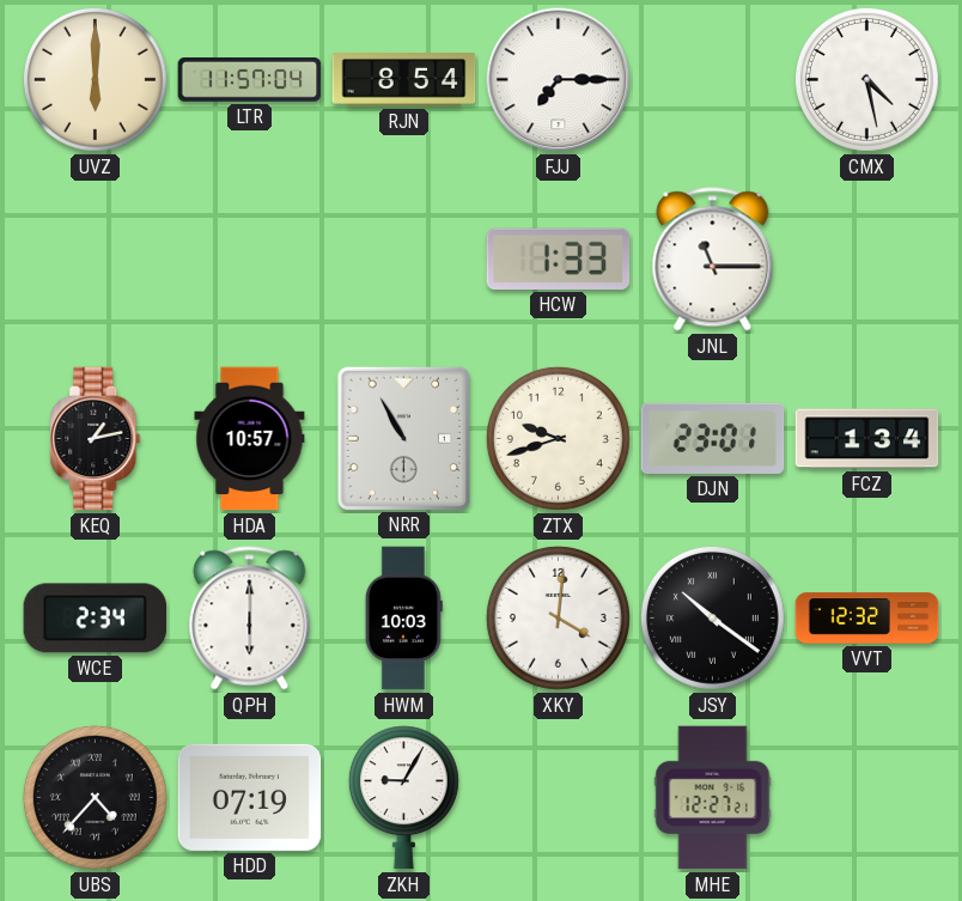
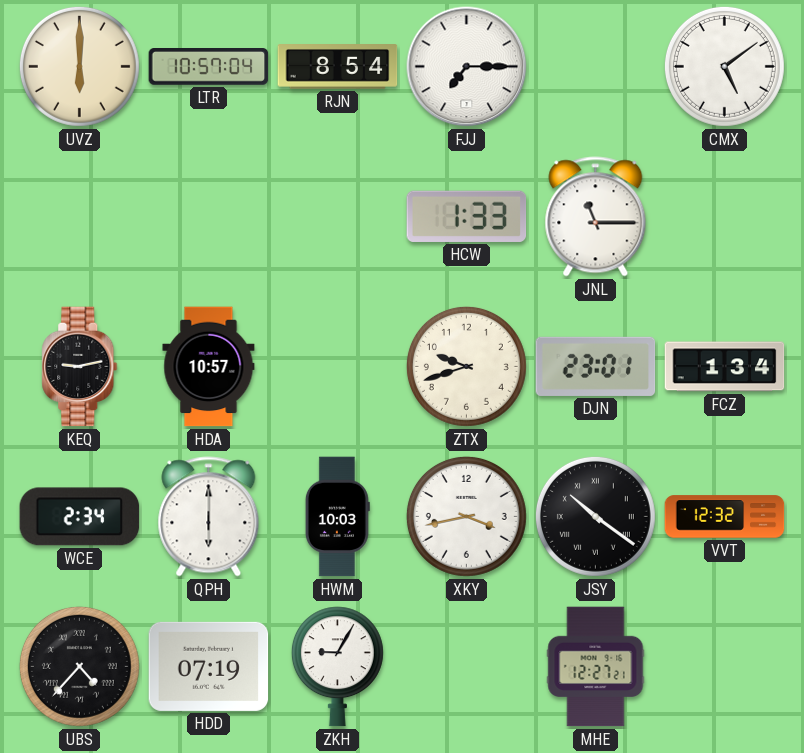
LTR: 11:57 -> 10:57
CMX: 4:28 -> 5:09
KEQ: 1:13 -> 9:13
NRR: 10:55 -> none
XKY: 4:01 -> 3:43
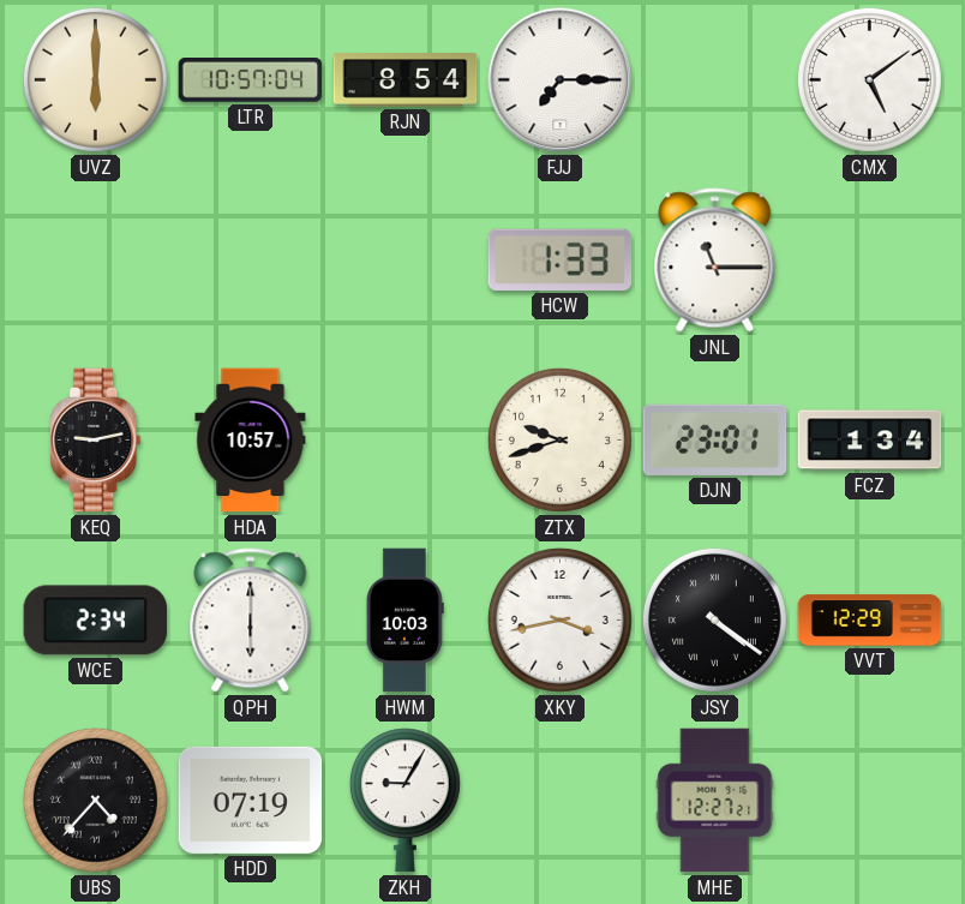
JSY: 10:21 -> 4:21
VVT: 12:32 -> 12:29
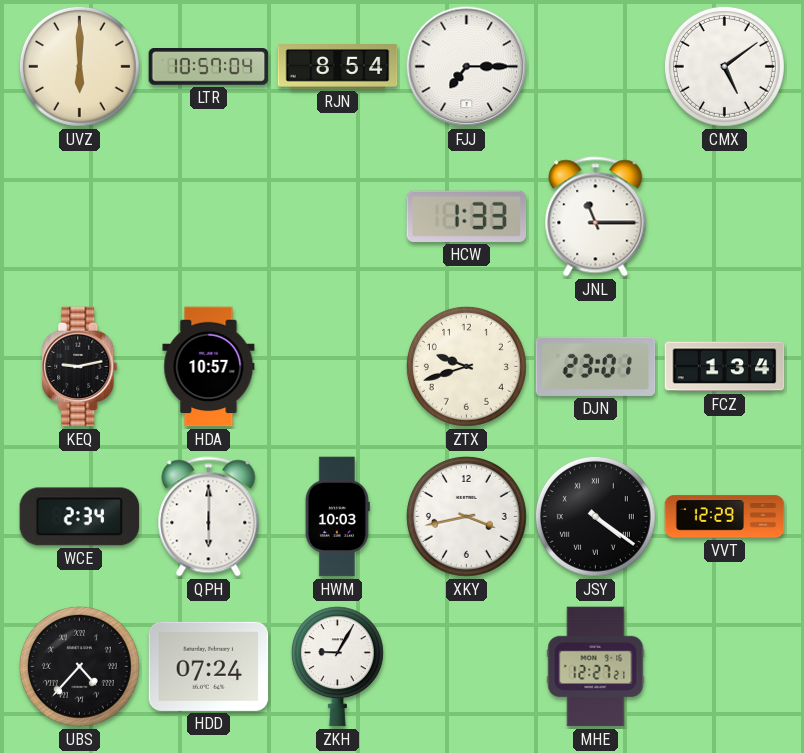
HDD: 07:19 -> 07:24
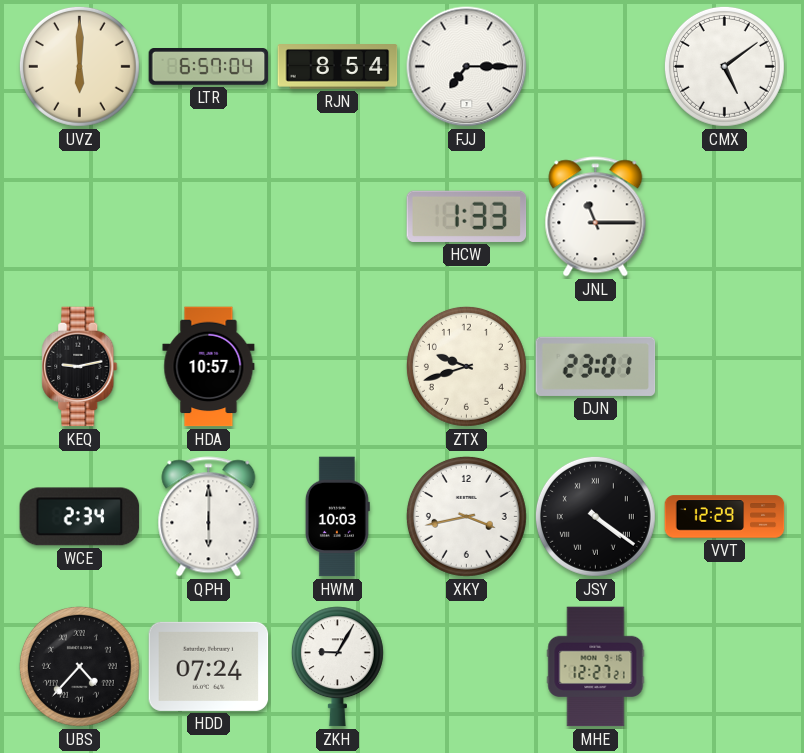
LTR: 10:57 -> 6:57
FCZ: 1:34 -> none
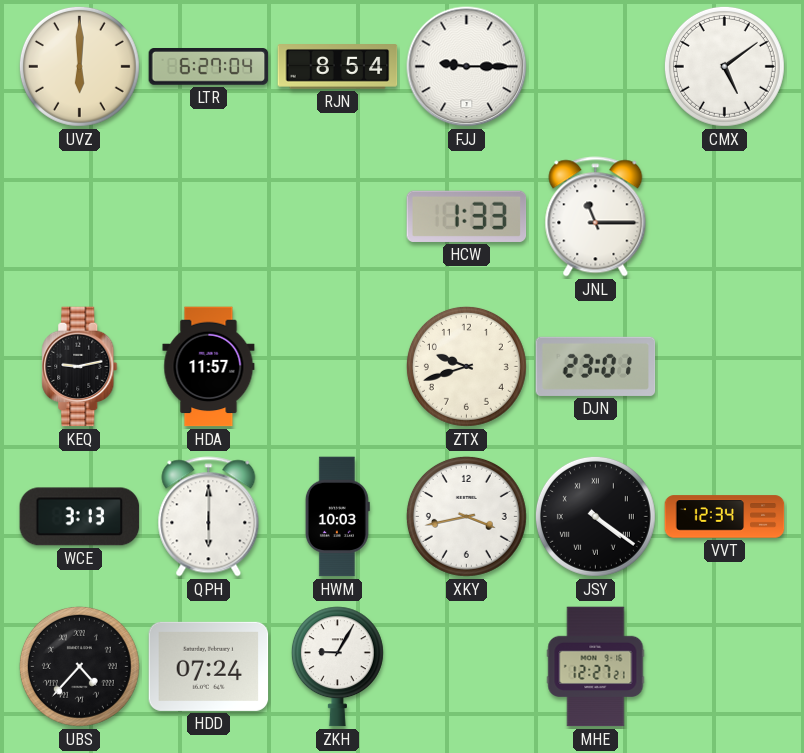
LTR: 6:57 -> 6:27
FJJ: 7:15 -> 9:15
HDA: 10:57 -> 11:57
WCE: 2:34 -> 3:13
VVT: 12:29 -> 12:34
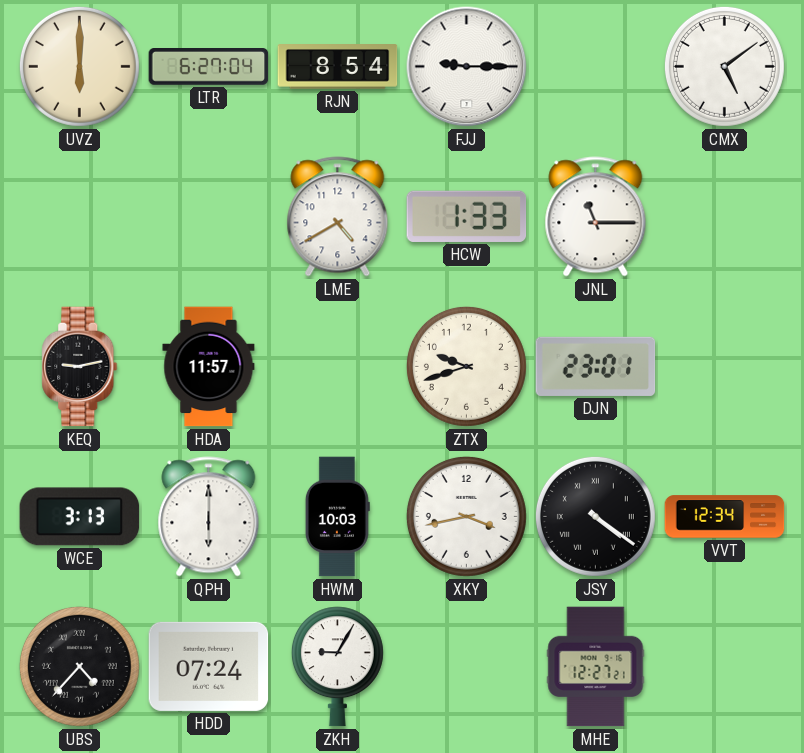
LME: none -> 4:40
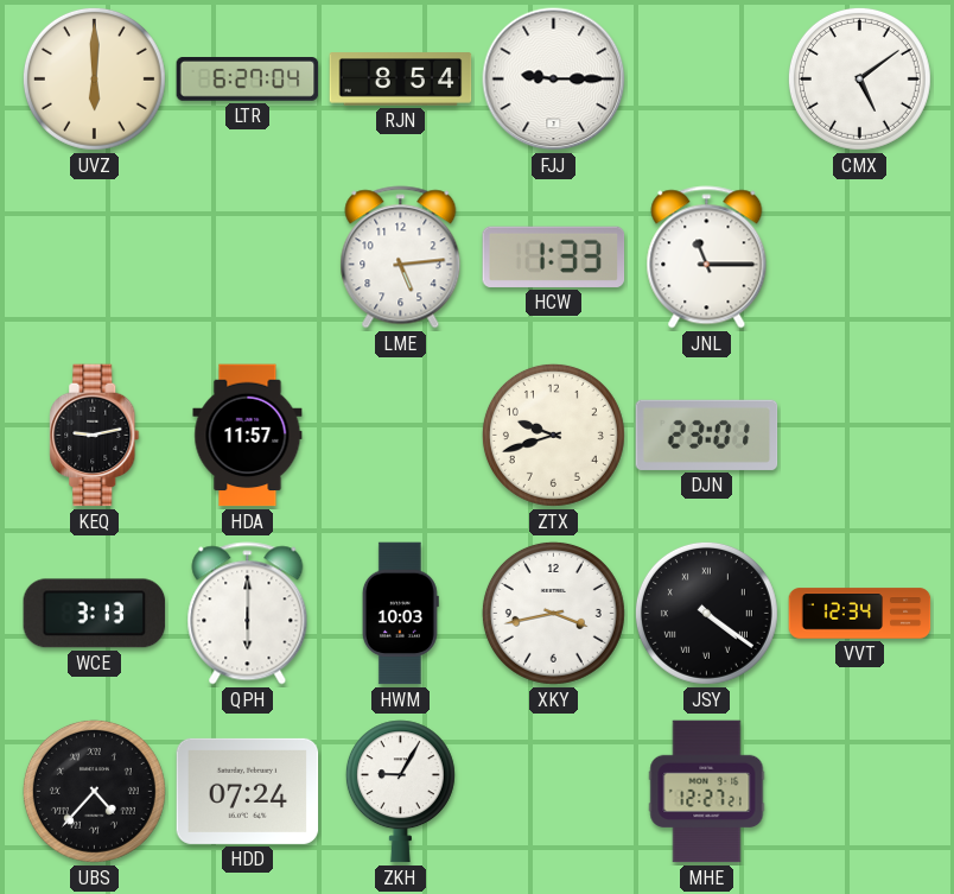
LME: 4:40 -> 5:14
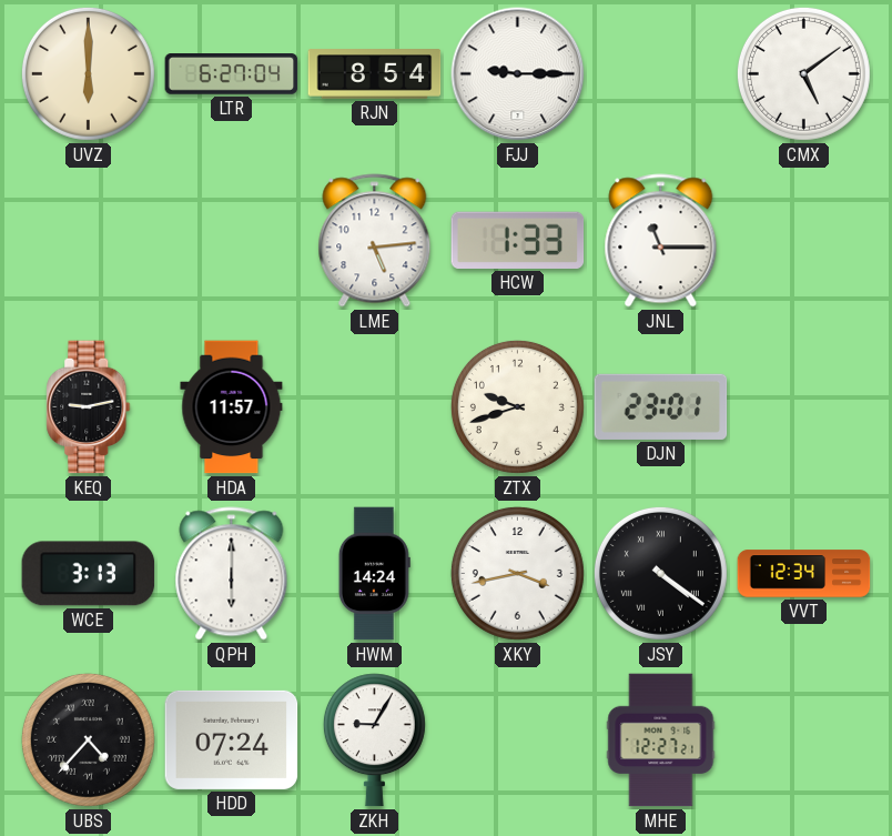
HWM: 10:03 -> 14:24
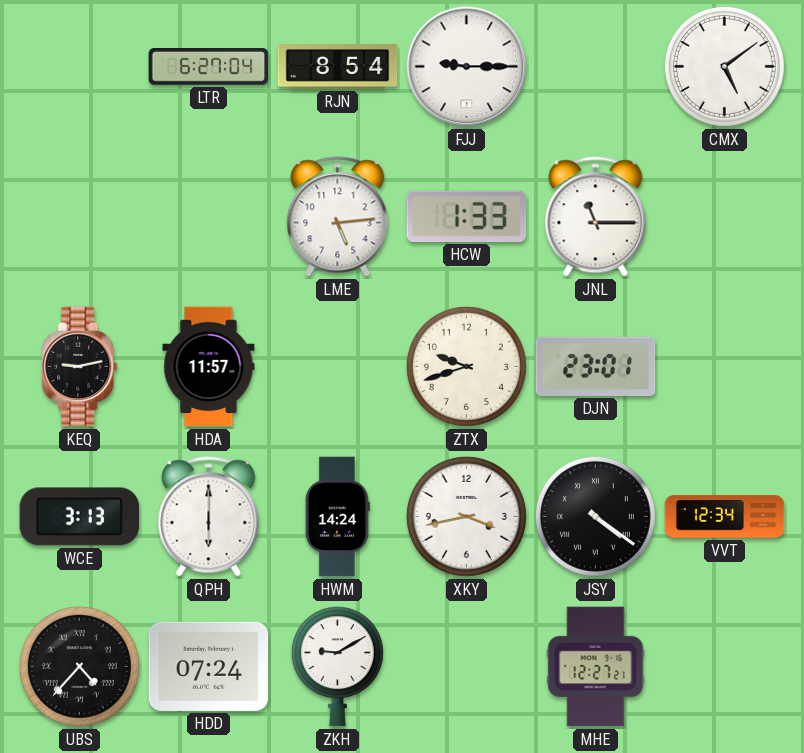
UVZ: 6:00 -> none
ZKH: 9:05 -> 9:10
